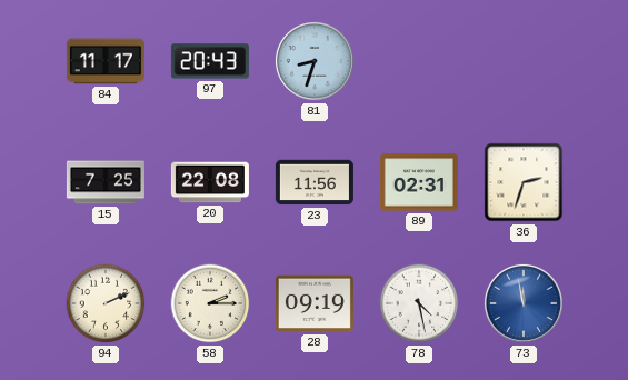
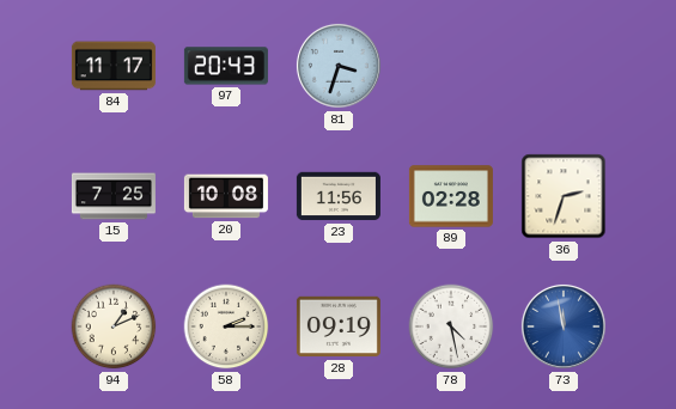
81: 8:33 -> 3:33
20: 22:08 -> 10:08
89: 02:31 -> 02:28
94: 2:11 -> 1:11
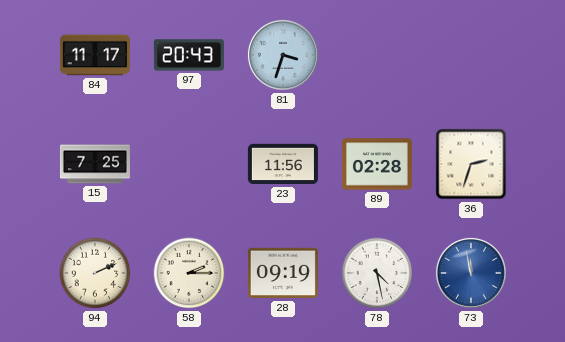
20: 10:08 -> none
94: 1:11 -> 2:11
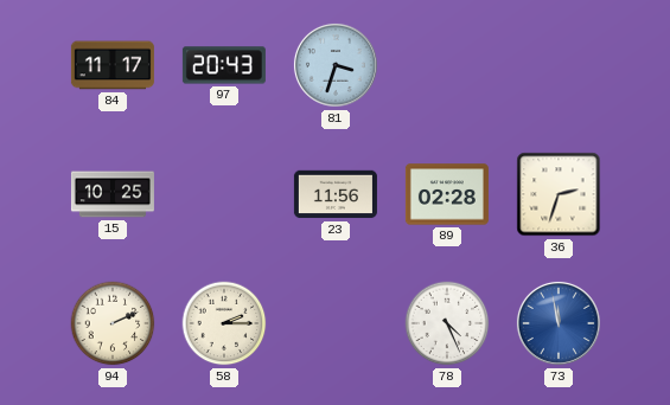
15: 7:25 -> 10:25
28: 09:19 -> none
78: 4:28 -> 4:26
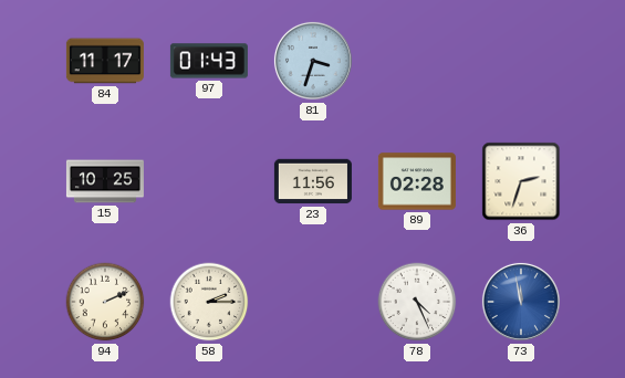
97: 20:43 -> 01:43
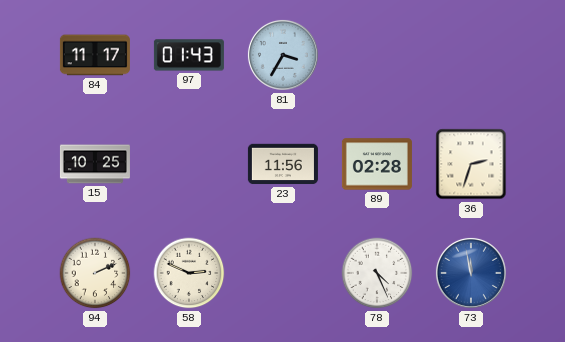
81: 3:33 -> 3:35
58: 2:15 -> 2:49
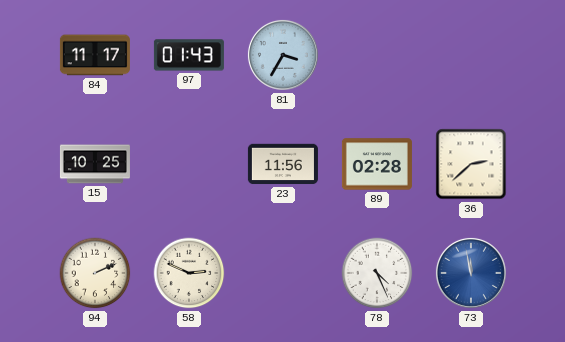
36: 2:33 -> 2:38
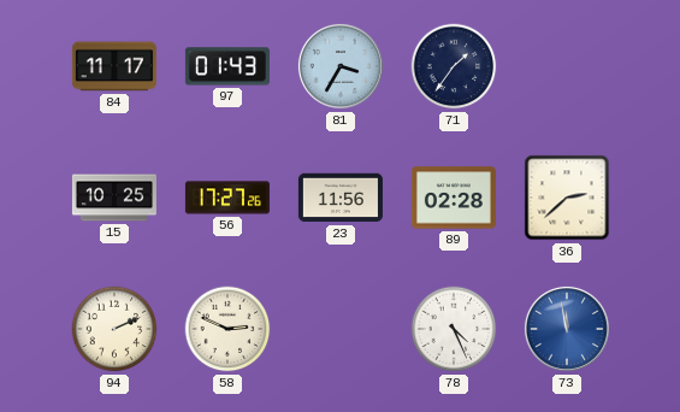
71: none -> 1:36
56: none -> 17:27
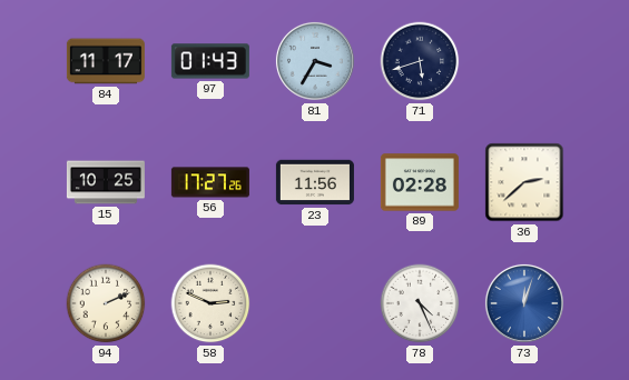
71: 1:36 -> 5:42
73: 11:58 -> 12:03
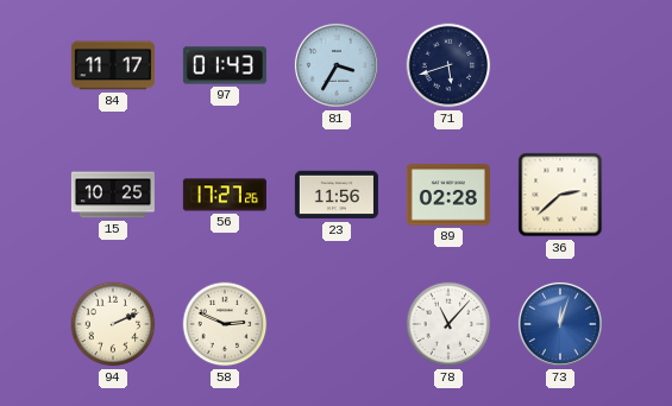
78: 4:26 -> 11:07
